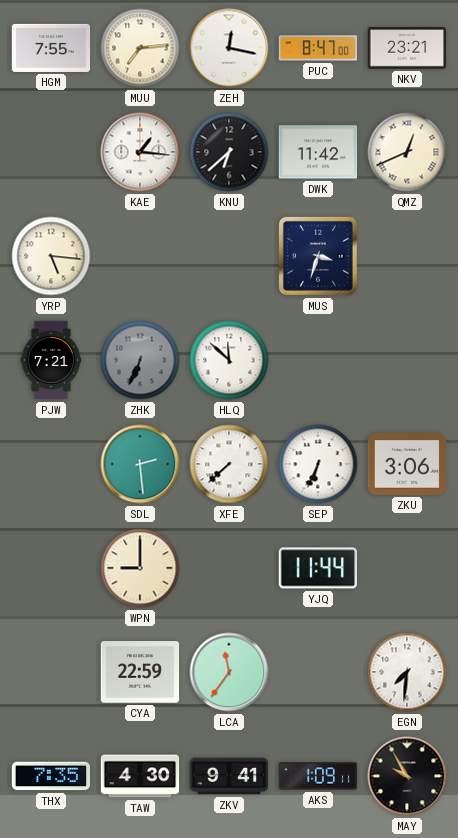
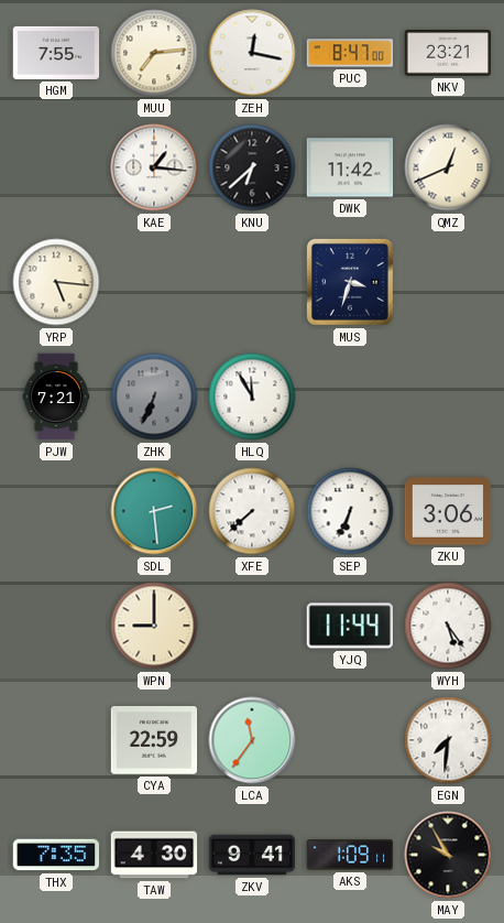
HLQ: 11:52 -> 11:55
WYH: none -> 5:24
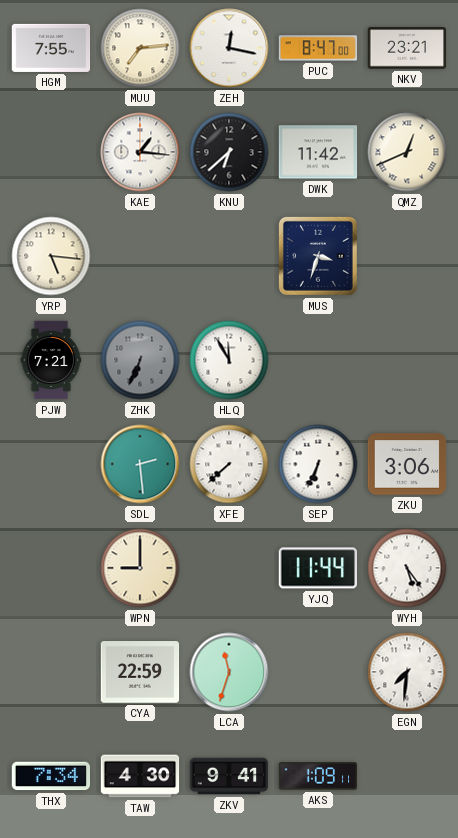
LCA: 11:36 -> 11:33
THX: 7:35 -> 7:34
MAY: 9:55 -> none
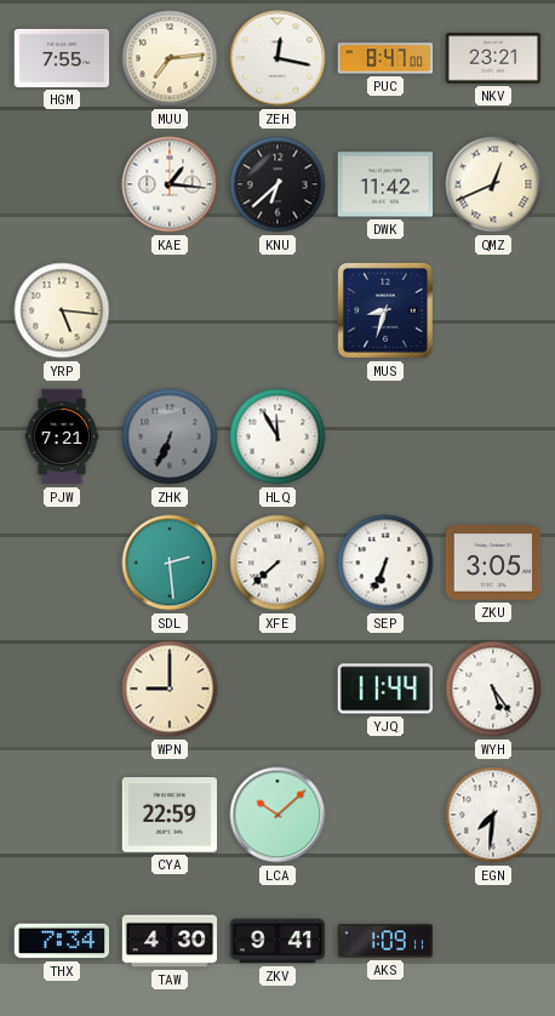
MUS: 3:33 -> 8:33
ZKU: 3:06 -> 3:05
LCA: 11:33 -> 10:08
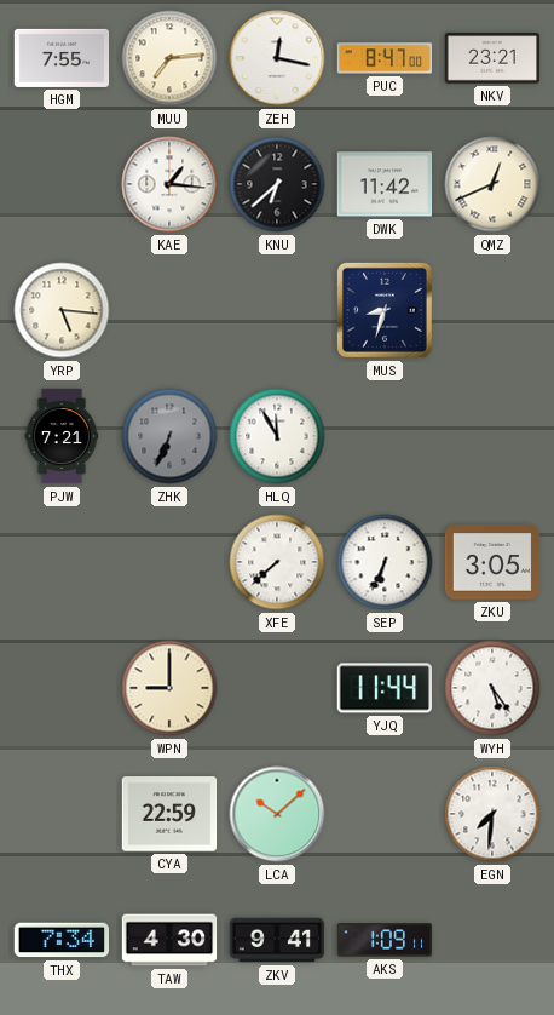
SDL: 2:29 -> none
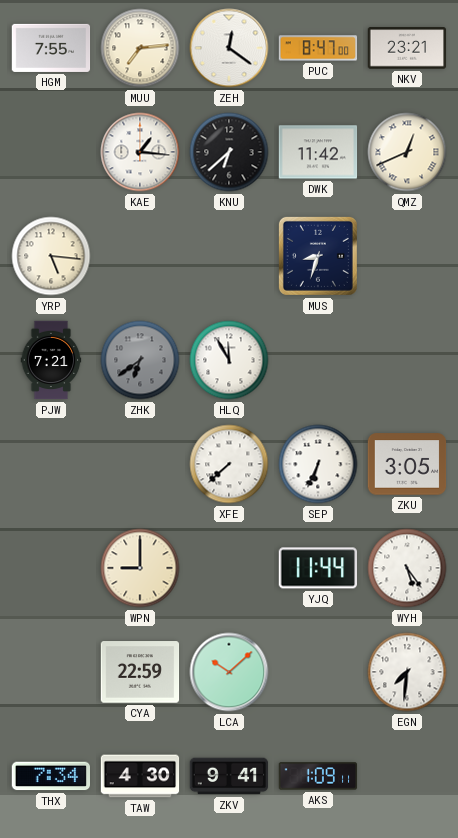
ZEH: 12:17 -> 12:21
ZHK: 6:34 -> 6:39
